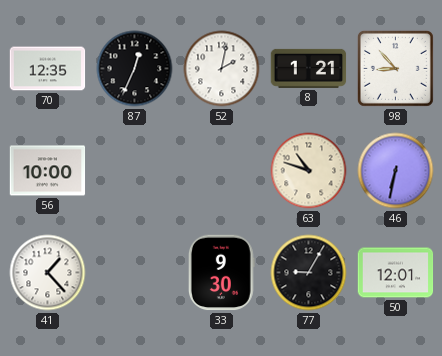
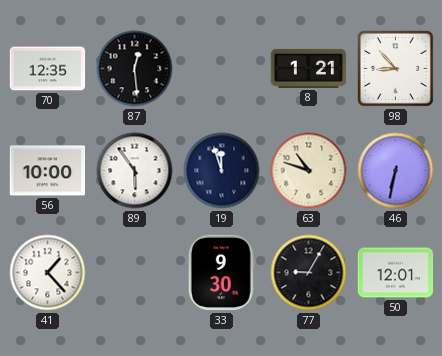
87: 12:34 -> 12:29
52: 2:02 -> none
89: none -> 5:54
19: none -> 11:57
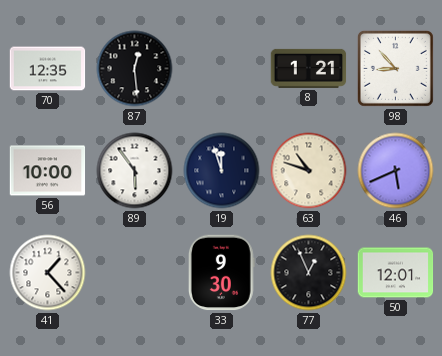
46: 6:32 -> 5:41
77: 9:05 -> 12:56
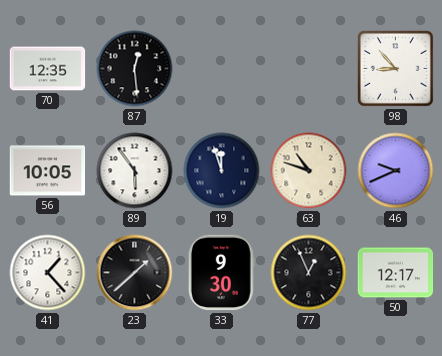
8: 1:21 -> none
56: 10:00 -> 10:05
46: 5:41 -> 9:41
23: none -> 1:38
50: 12:01 -> 12:17
